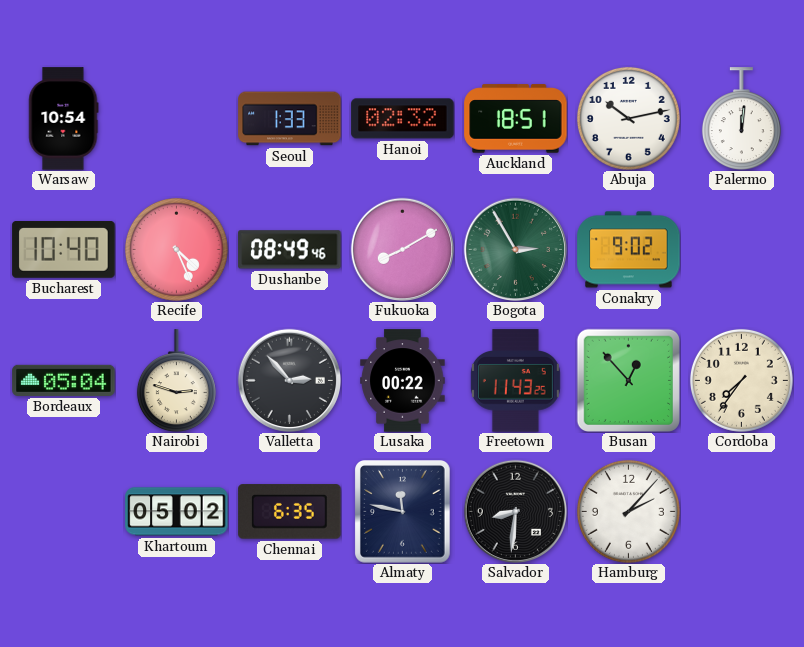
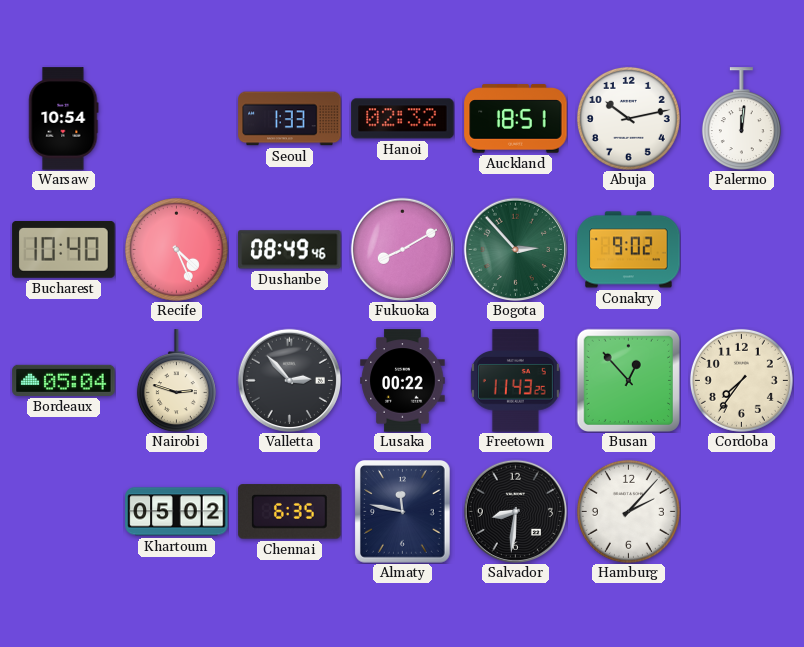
Bogota: 2:55 -> 2:53
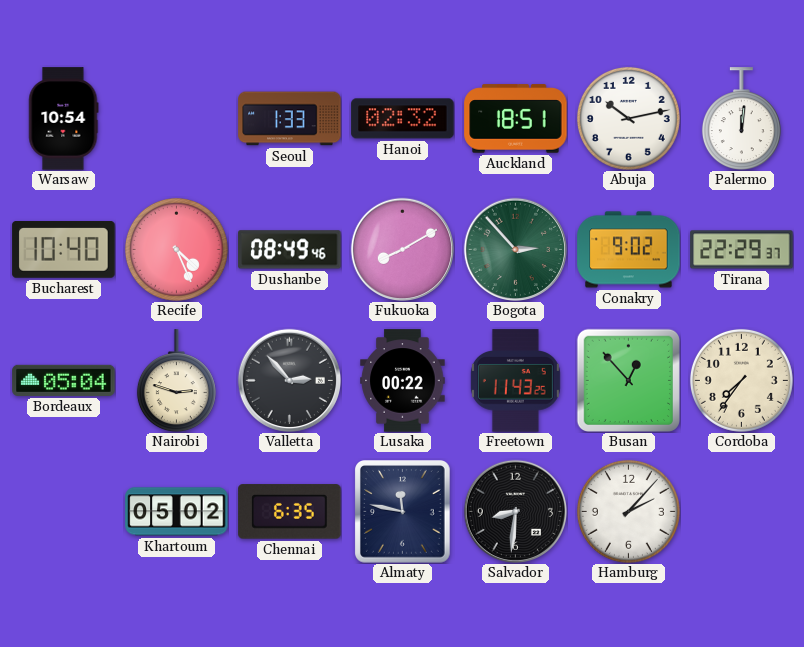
Tirana: none -> 22:29
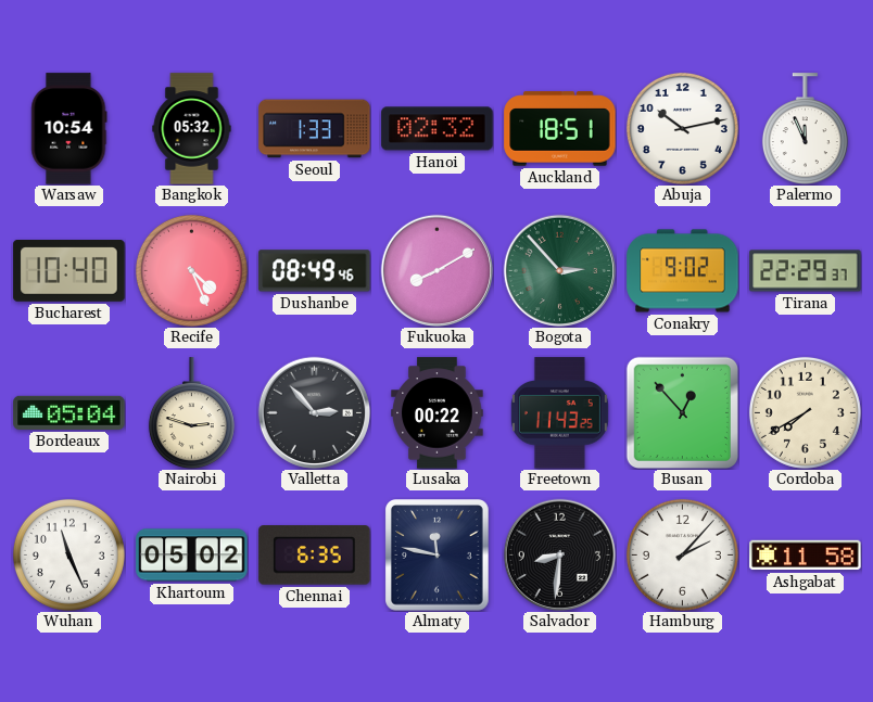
Bangkok: none -> 05:32
Palermo: 12:01 -> 11:56
Cordoba: 7:36 -> 7:40
Wuhan: none -> 11:26
Ashgabat: none -> 11:58
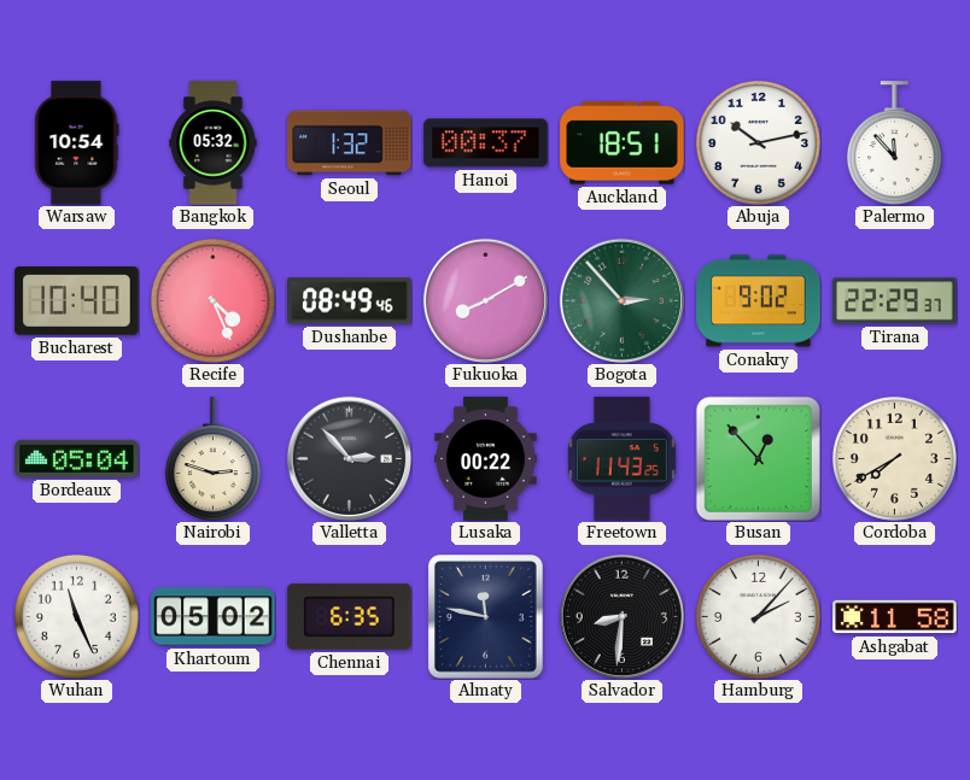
Seoul: 1:33 -> 1:32
Hanoi: 02:32 -> 00:37
Palermo: 11:56 -> 11:53
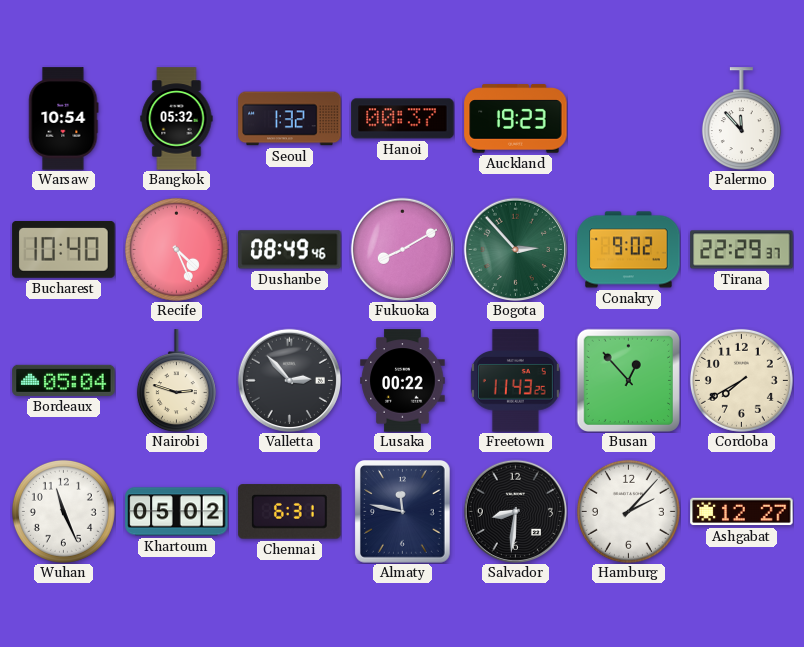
Auckland: 18:51 -> 19:23
Abuja: 10:13 -> none
Chennai: 6:35 -> 6:31
Ashgabat: 11:58 -> 12:27
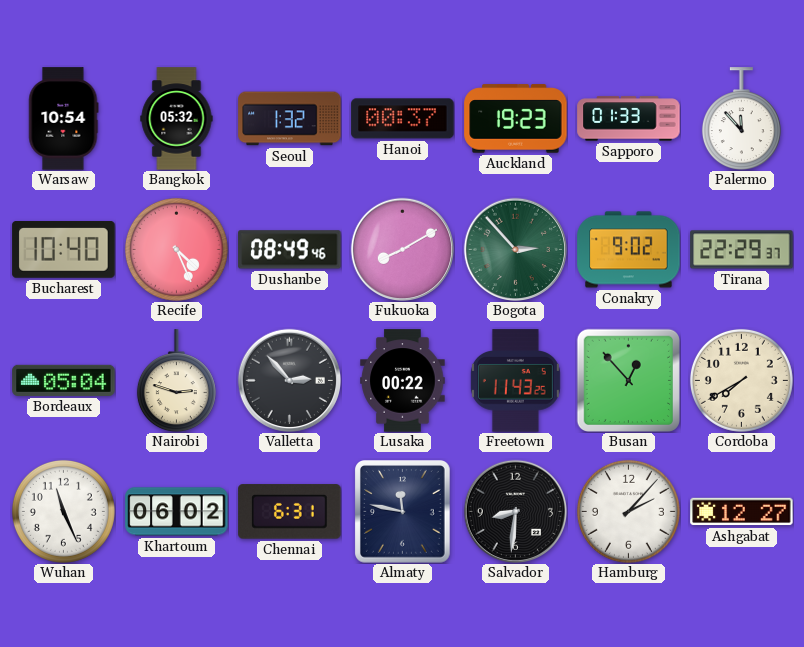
Sapporo: none -> 01:33
Khartoum: 05:02 -> 06:02
